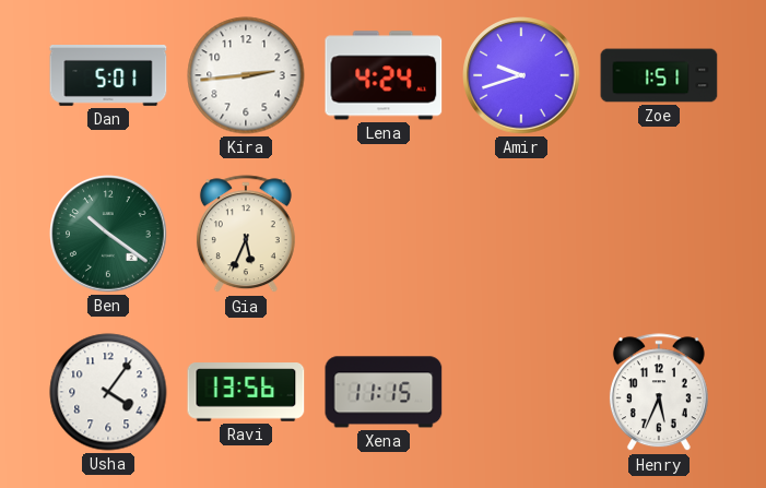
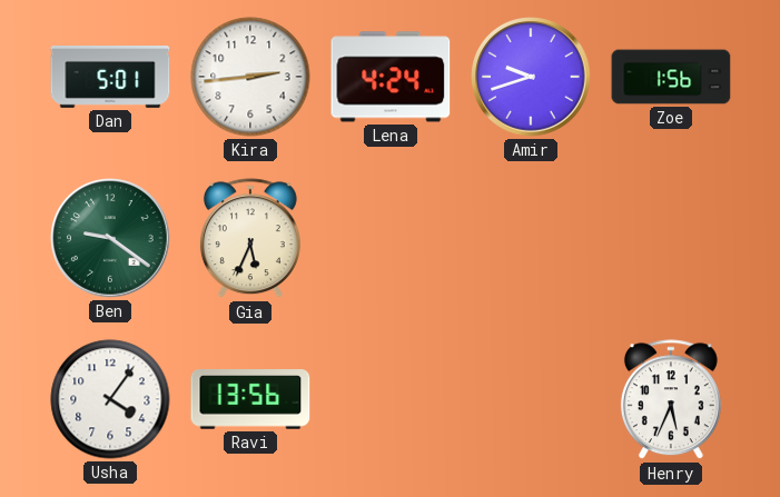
Zoe: 1:51 -> 1:56
Ben: 10:21 -> 9:21
Xena: 11:15 -> none
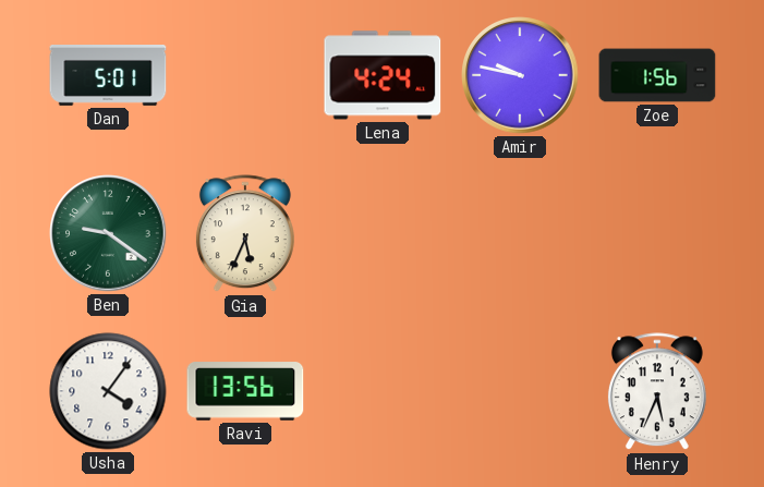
Kira: 2:44 -> none
Amir: 9:42 -> 9:47
